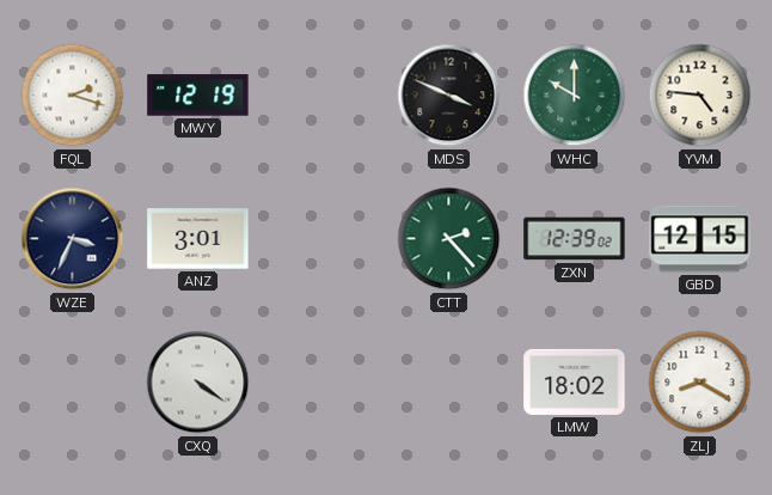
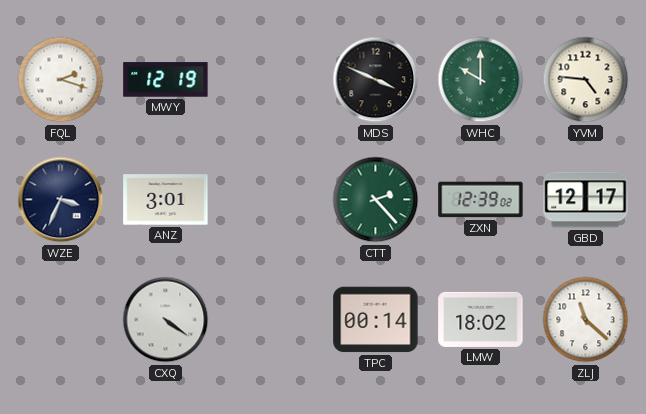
GBD: 12:15 -> 12:17
TPC: none -> 00:14
ZLJ: 8:20 -> 11:22
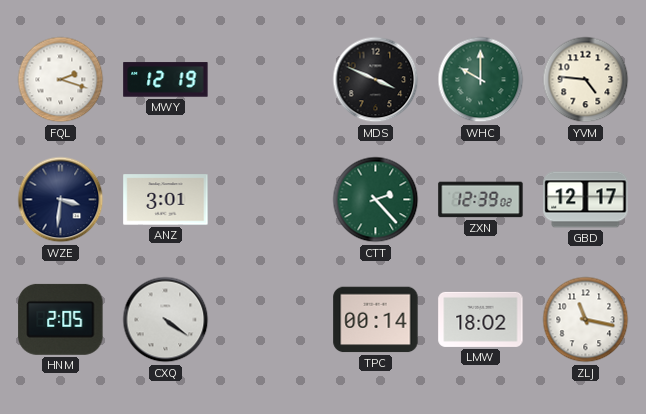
WZE: 3:34 -> 3:31
HNM: none -> 2:05
ZLJ: 11:22 -> 11:17
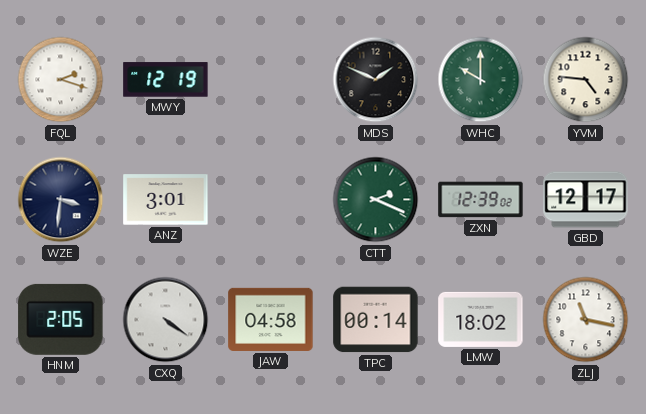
MDS: 3:49 -> 1:49
CTT: 2:23 -> 2:19
JAW: none -> 04:58
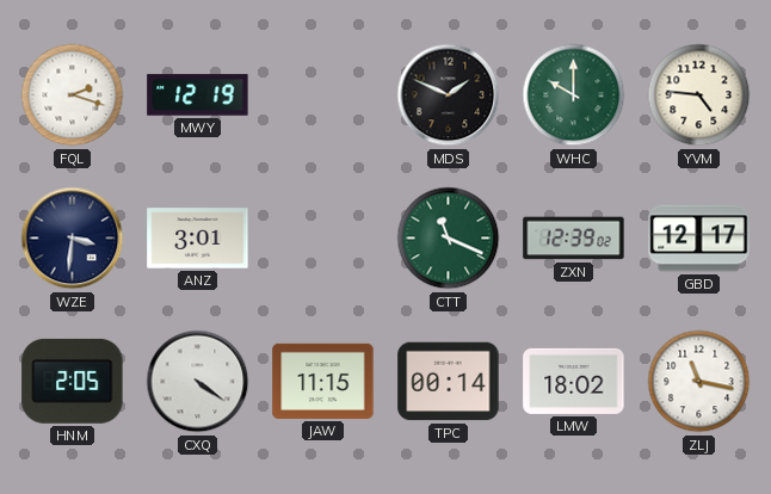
CTT: 2:19 -> 11:19
JAW: 04:58 -> 11:15
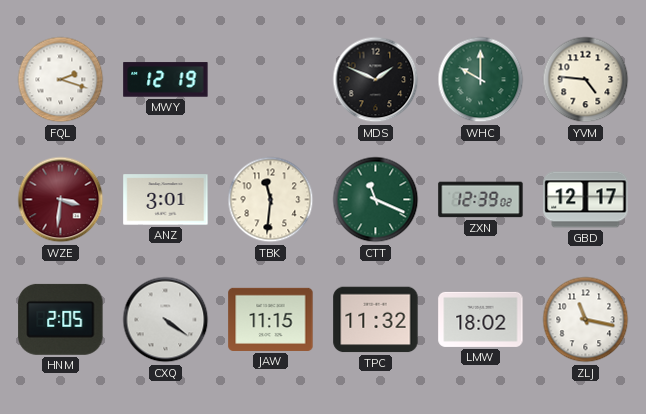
WZE dial: navy -> burgundy
TBK: none -> 11:31
TPC: 00:14 -> 11:32
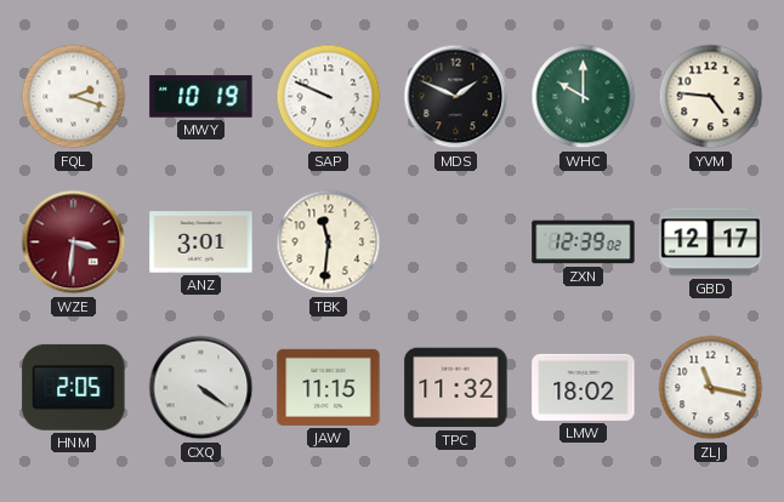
MWY: 12:19 -> 10:19
SAP: none -> 9:49
CTT: 11:19 -> none
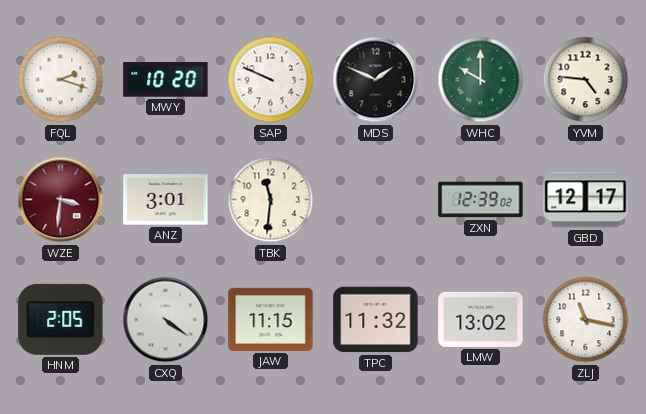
MWY: 10:19 -> 10:20
LMW: 18:02 -> 13:02
